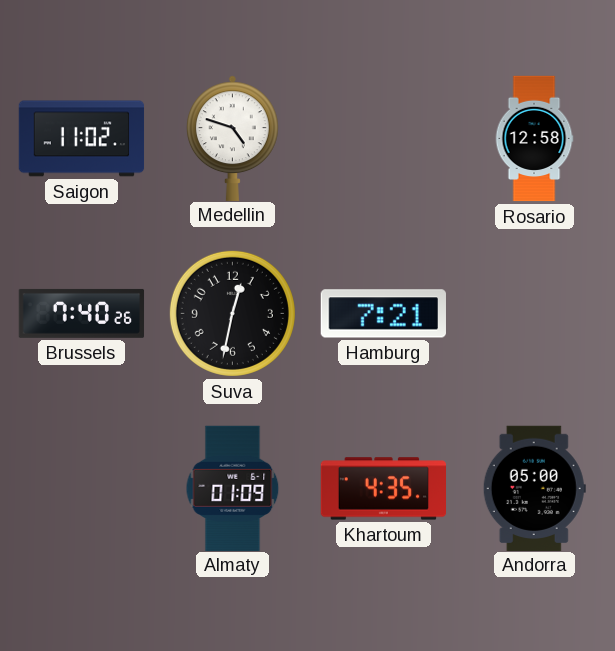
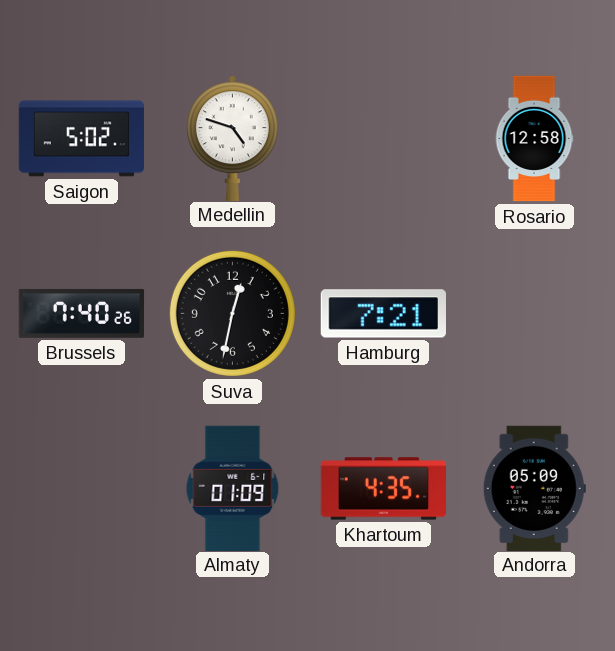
Saigon: 11:02 -> 5:02
Andorra: 05:00 -> 05:09
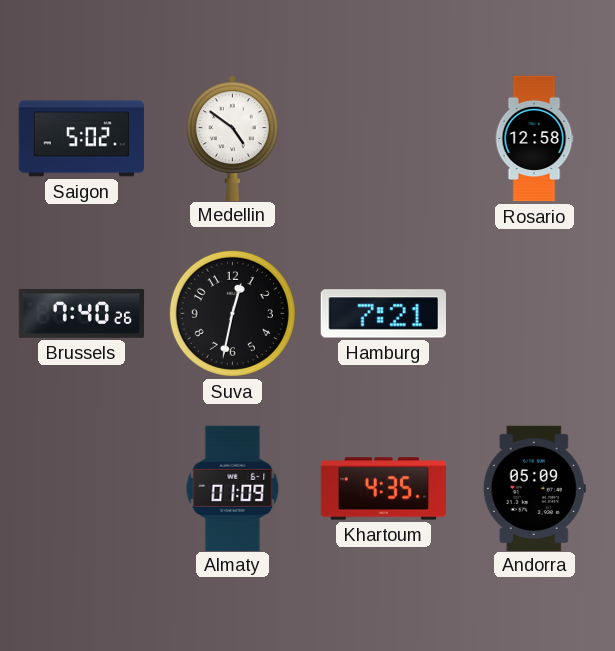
Medellin: 4:48 -> 4:51
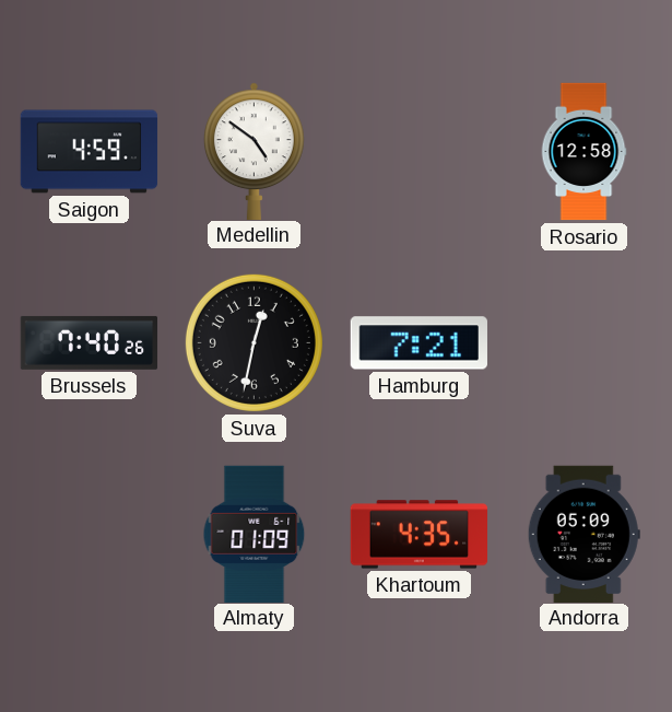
Saigon: 5:02 -> 4:59
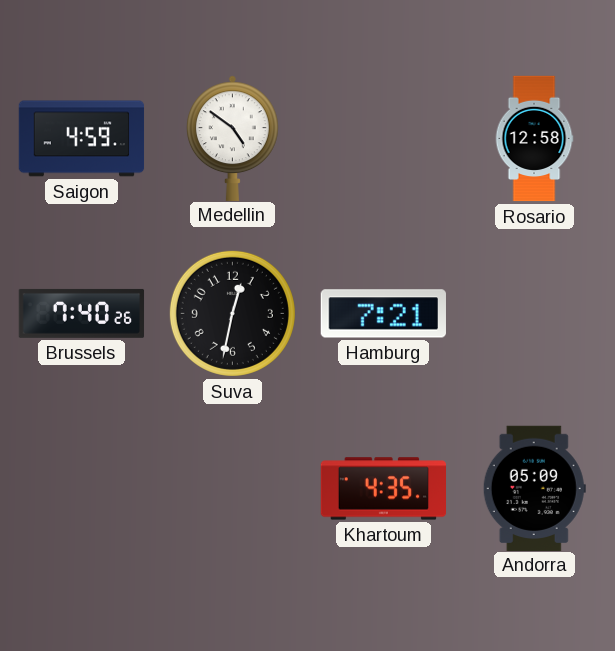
Almaty: 01:09 -> none
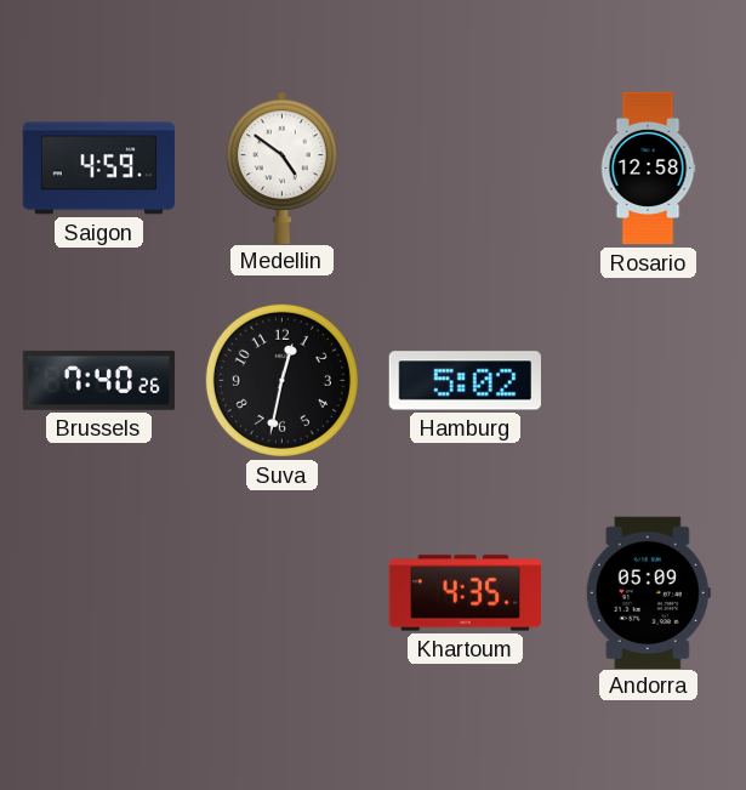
Hamburg: 7:21 -> 5:02
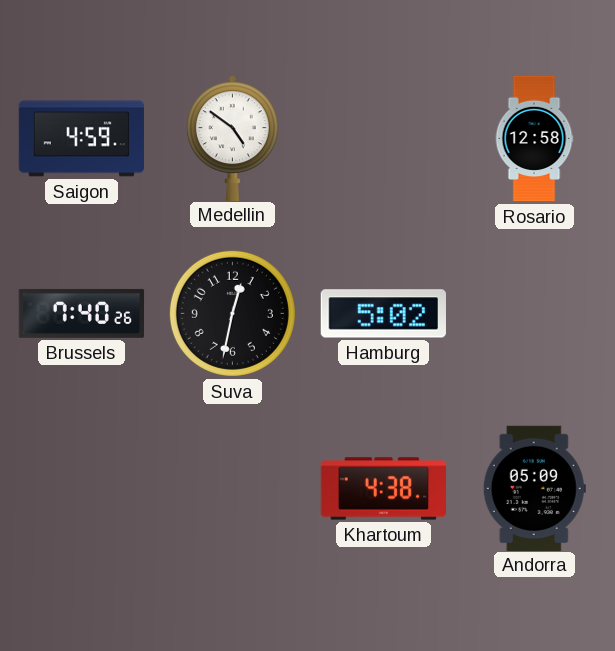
Khartoum: 4:35 -> 4:38
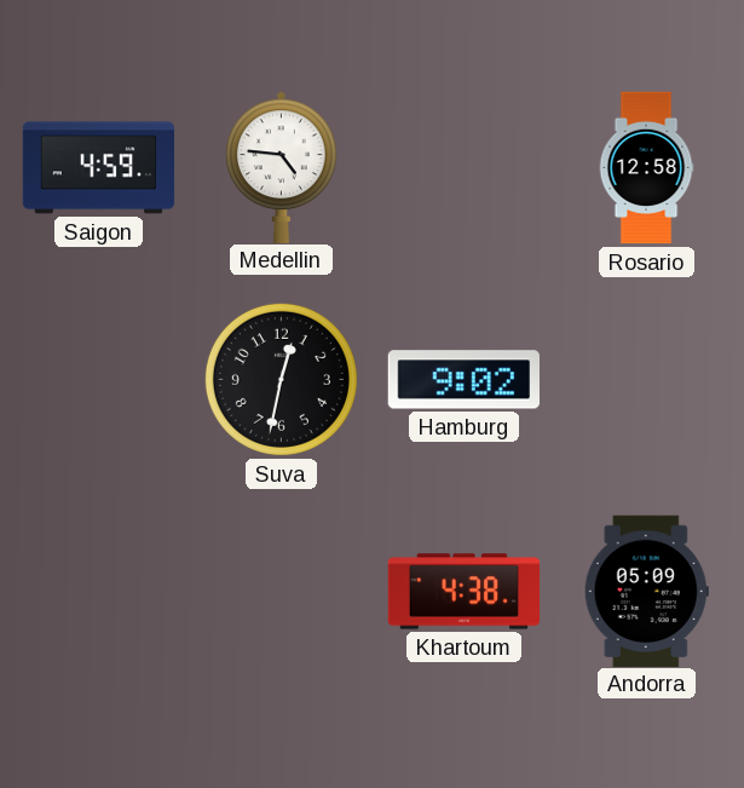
Medellin: 4:51 -> 4:46
Brussels: 7:40 -> none
Hamburg: 5:02 -> 9:02
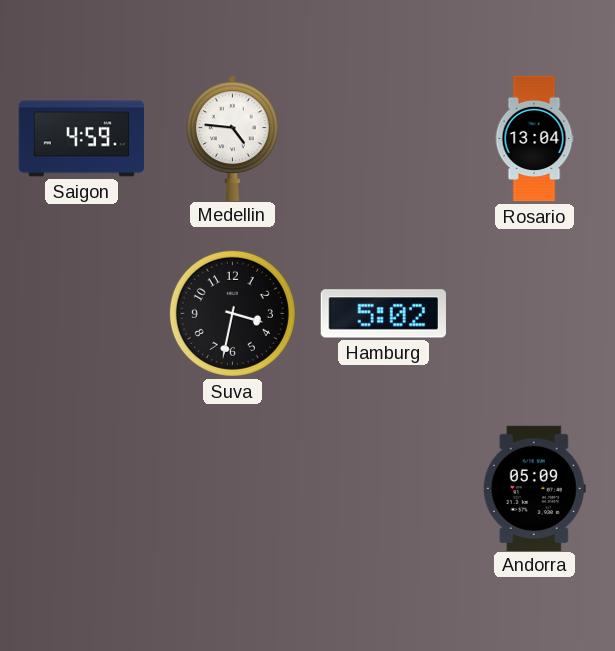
Rosario: 12:58 -> 13:04
Suva: 12:32 -> 3:32
Hamburg: 9:02 -> 5:02
Khartoum: 4:38 -> none
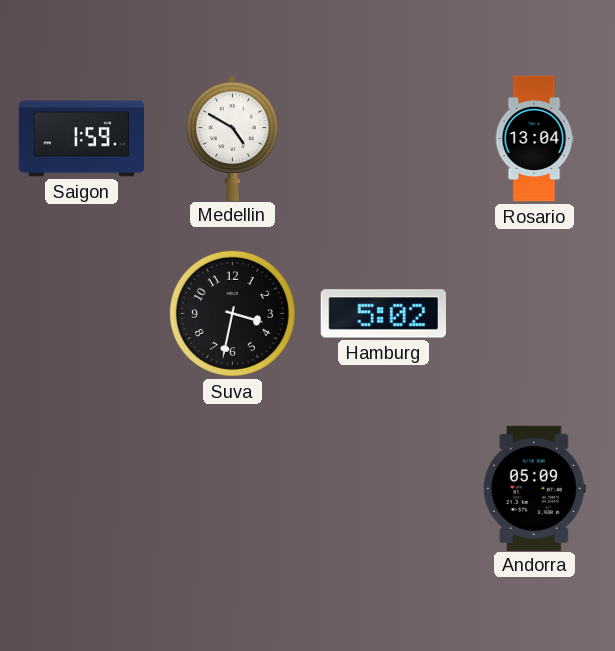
Saigon: 4:59 -> 1:59
Medellin: 4:46 -> 4:50
